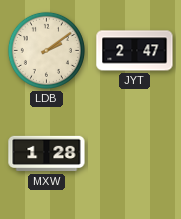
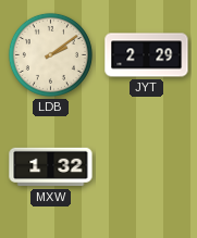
JYT: 2:47 -> 2:29
MXW: 1:28 -> 1:32
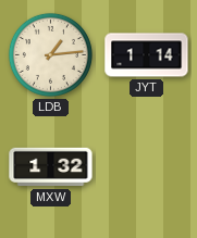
LDB: 2:09 -> 1:14
JYT: 2:29 -> 1:14
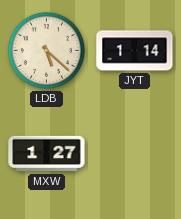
LDB: 1:14 -> 5:22
MXW: 1:32 -> 1:27
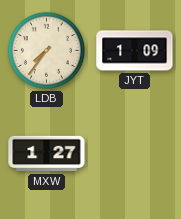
LDB: 5:22 -> 7:36
JYT: 1:14 -> 1:09
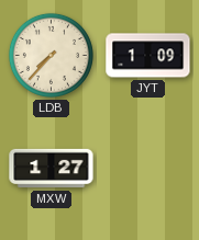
LDB: 7:36 -> 7:37
